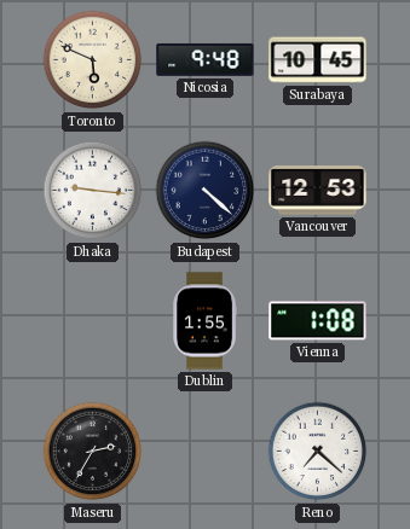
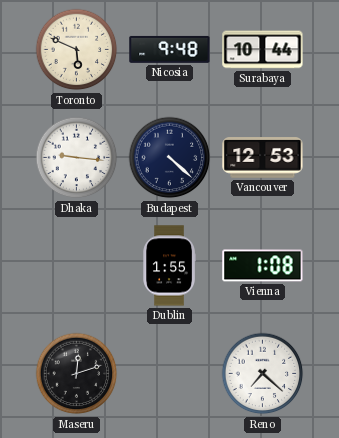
Surabaya: 10:45 -> 10:44
Maseru: 2:35 -> 12:12
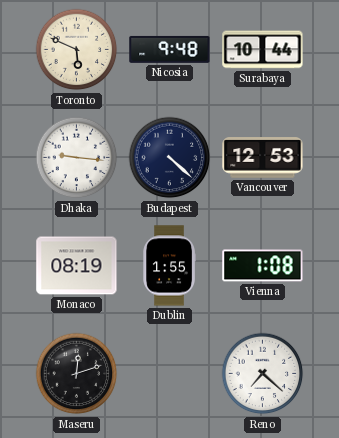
Monaco: none -> 08:19
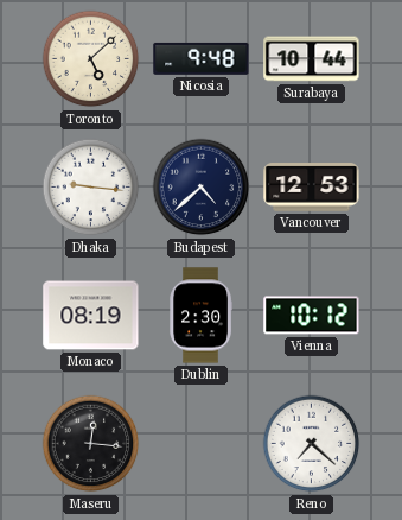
Toronto: 5:49 -> 5:08
Budapest: 4:22 -> 4:38
Dublin: 1:55 -> 2:30
Vienna: 1:08 -> 10:12
Maseru: 12:12 -> 12:16
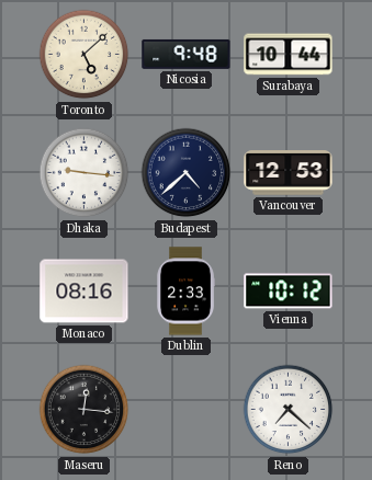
Monaco: 08:19 -> 08:16
Dublin: 2:30 -> 2:33
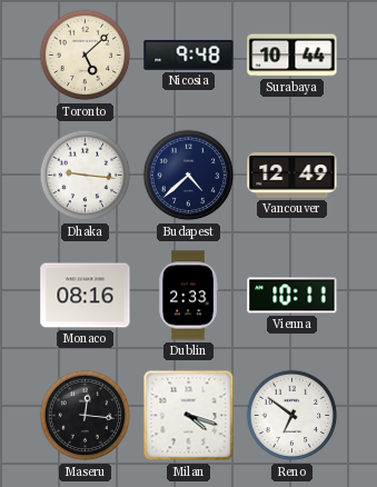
Vancouver: 12:53 -> 12:49
Vienna: 10:12 -> 10:11
Milan: none -> 4:18
Reno: 7:22 -> 6:51
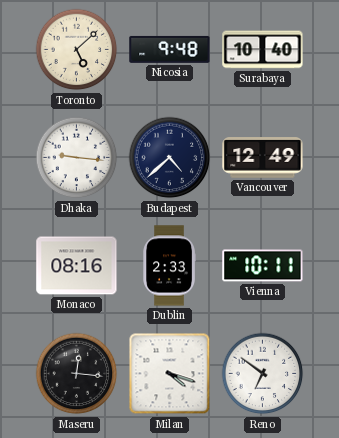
Surabaya: 10:44 -> 10:40
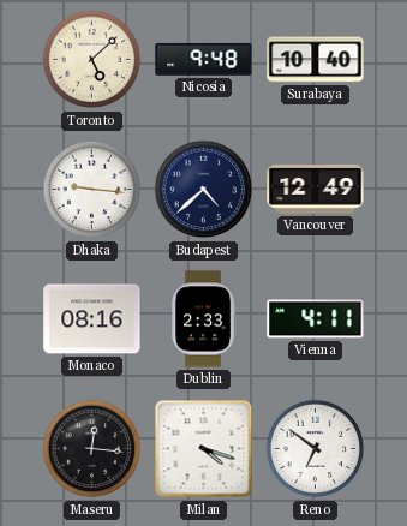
Vienna: 10:11 -> 4:11
